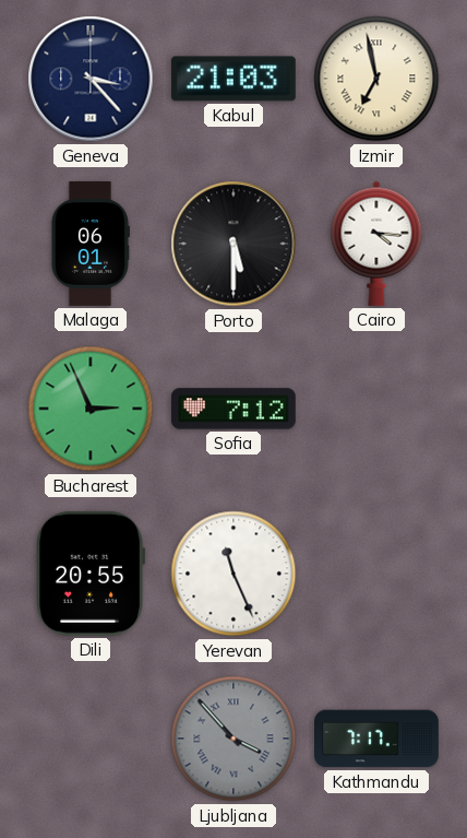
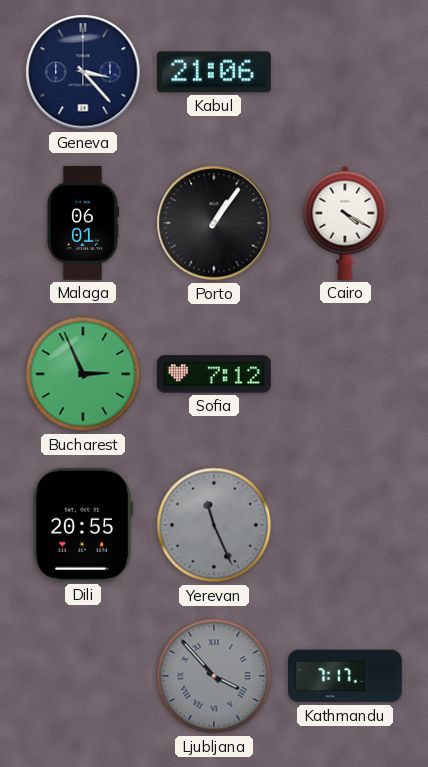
Kabul: 21:03 -> 21:06
Izmir: 6:58 -> none
Porto: 5:30 -> 1:06
Cairo: 4:16 -> 4:20
Yerevan dial: white -> grey
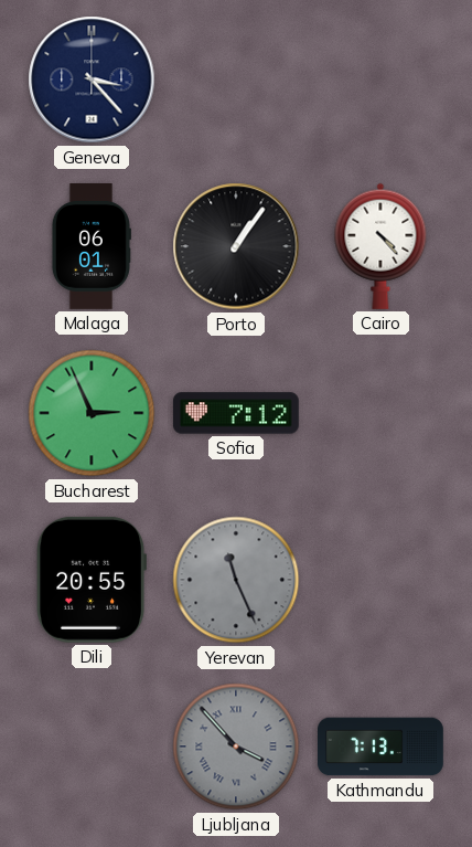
Kabul: 21:06 -> none
Cairo: 4:20 -> 4:23
Kathmandu: 7:17 -> 7:13
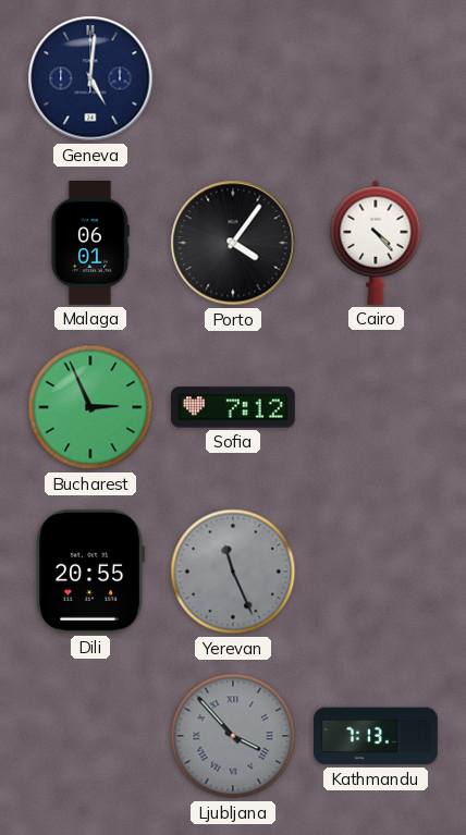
Geneva: 3:23 -> 5:01
Porto: 1:06 -> 4:06
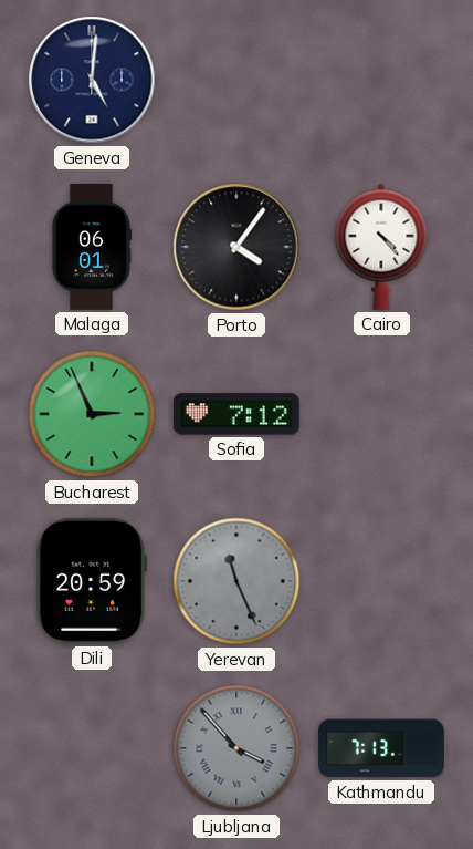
Dili: 20:55 -> 20:59
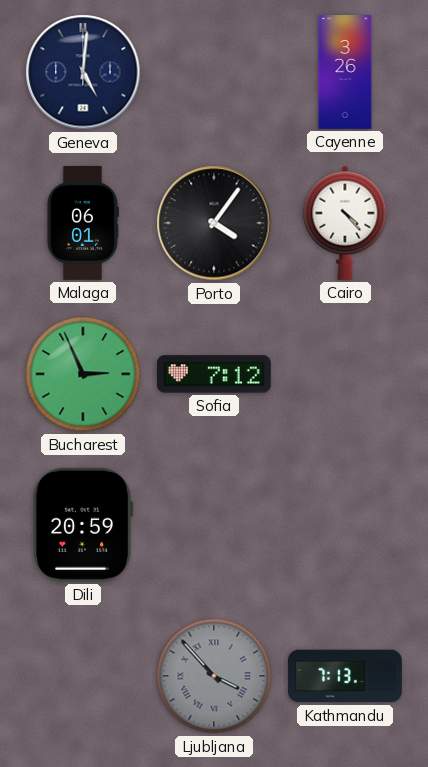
Cayenne: none -> 3:26
Yerevan: 11:26 -> none
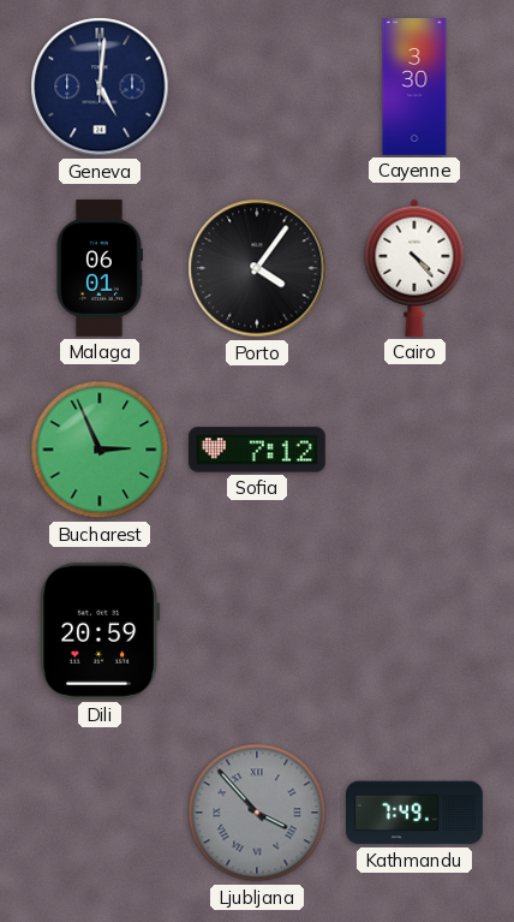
Cayenne: 3:26 -> 3:30
Kathmandu: 7:13 -> 7:49
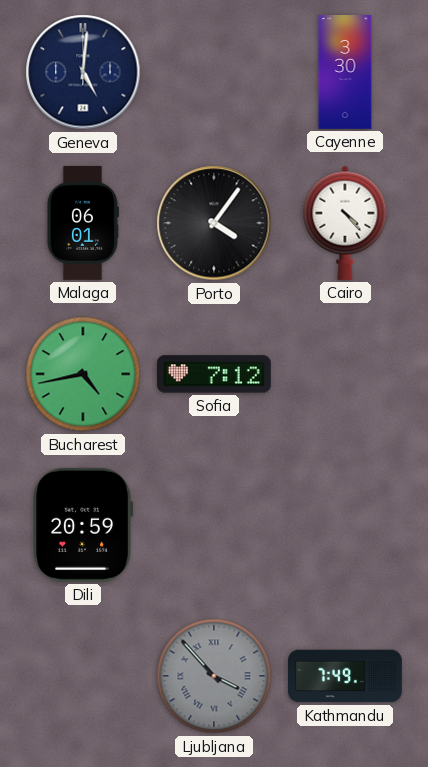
Bucharest: 2:56 -> 4:43
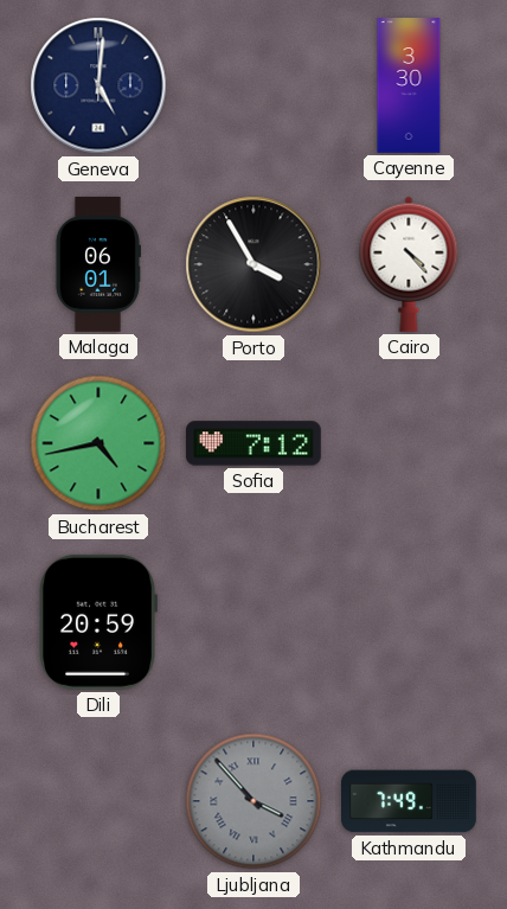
Porto: 4:06 -> 3:55
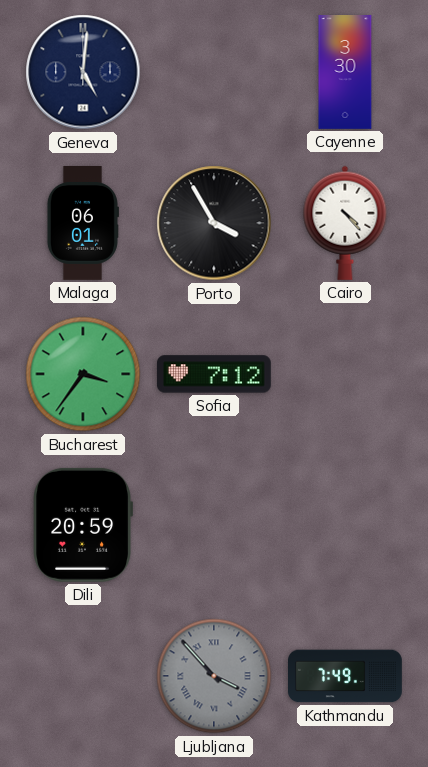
Bucharest: 4:43 -> 3:36
